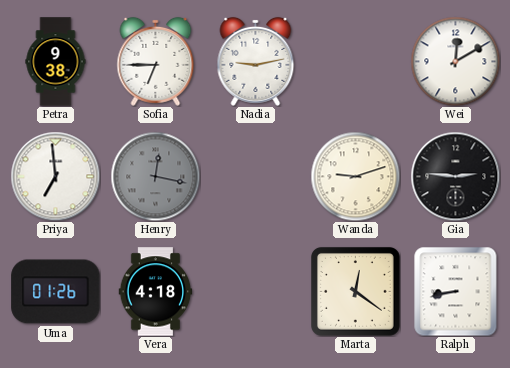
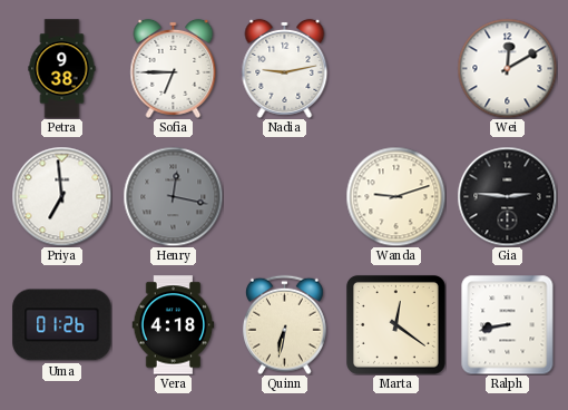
Quinn: none -> 6:32
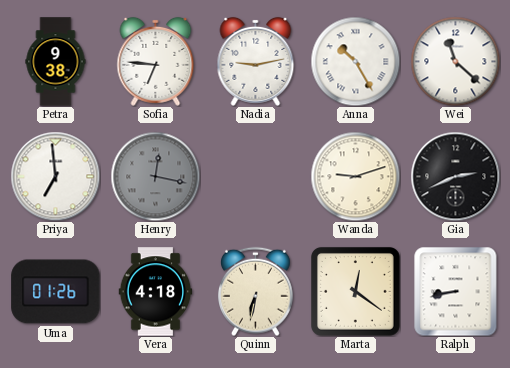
Sofia: 6:45 -> 6:46
Anna: none -> 10:25
Wei: 12:10 -> 11:22
Gia: 2:46 -> 2:41
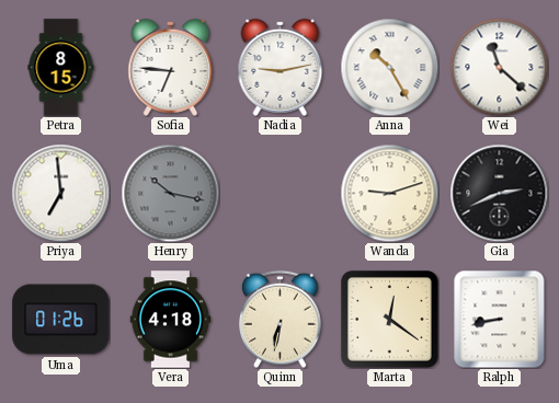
Petra: 9:38 -> 8:15
Henry: 12:17 -> 10:17
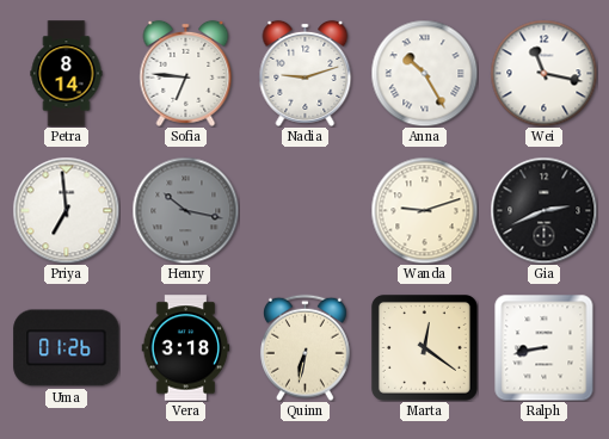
Petra: 8:15 -> 8:14
Nadia: 9:13 -> 9:12
Wei: 11:22 -> 11:17
Vera: 4:18 -> 3:18
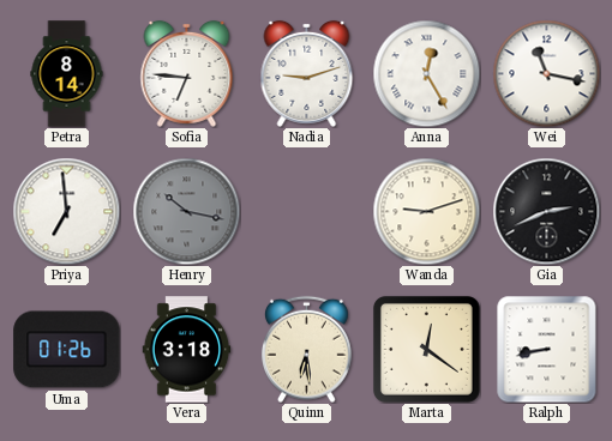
Anna: 10:25 -> 12:25
Quinn: 6:32 -> 6:29
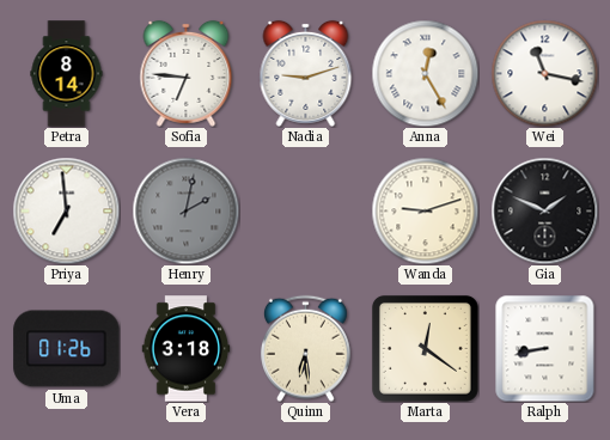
Henry: 10:17 -> 2:02
Gia: 2:41 -> 1:49
